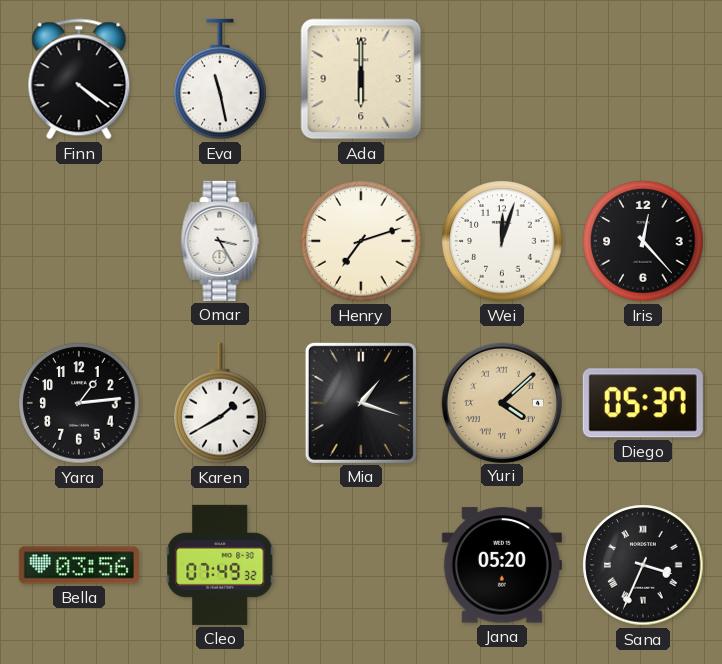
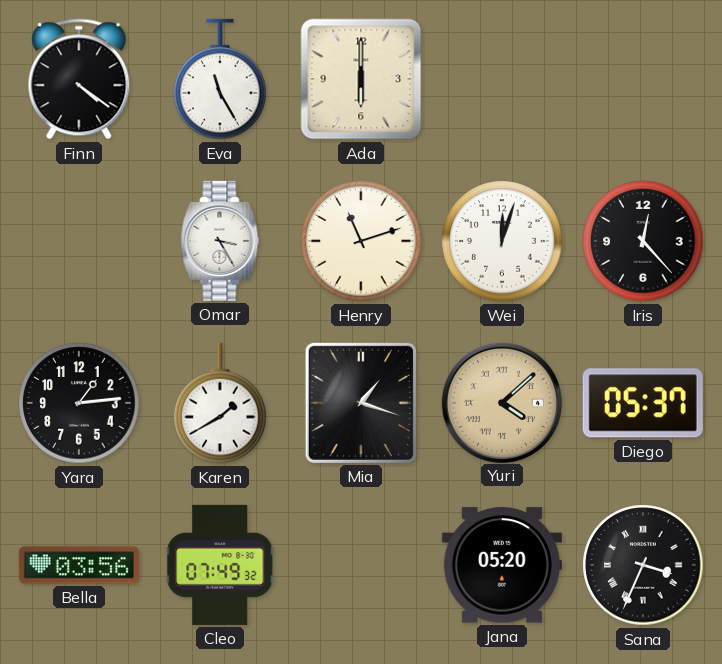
Eva: 11:28 -> 11:25
Henry: 7:12 -> 11:12
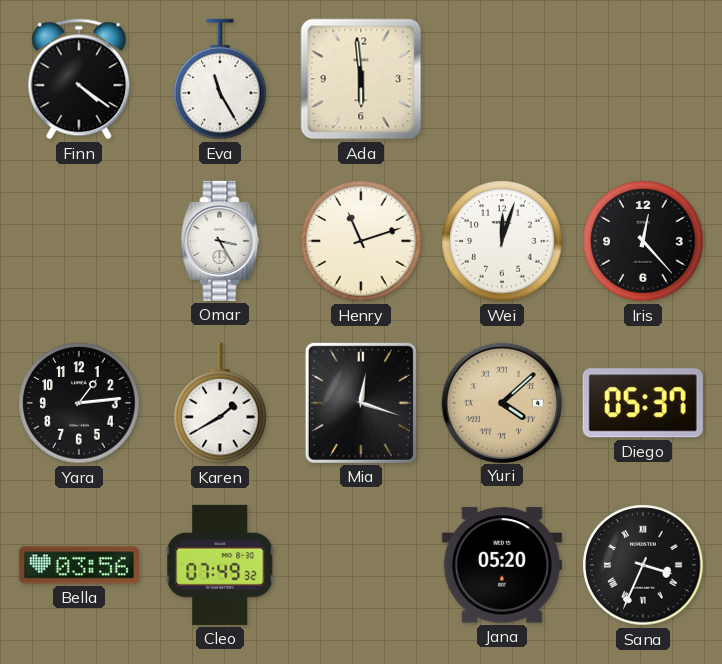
Ada: 6:00 -> 5:59
Mia: 1:18 -> 12:18
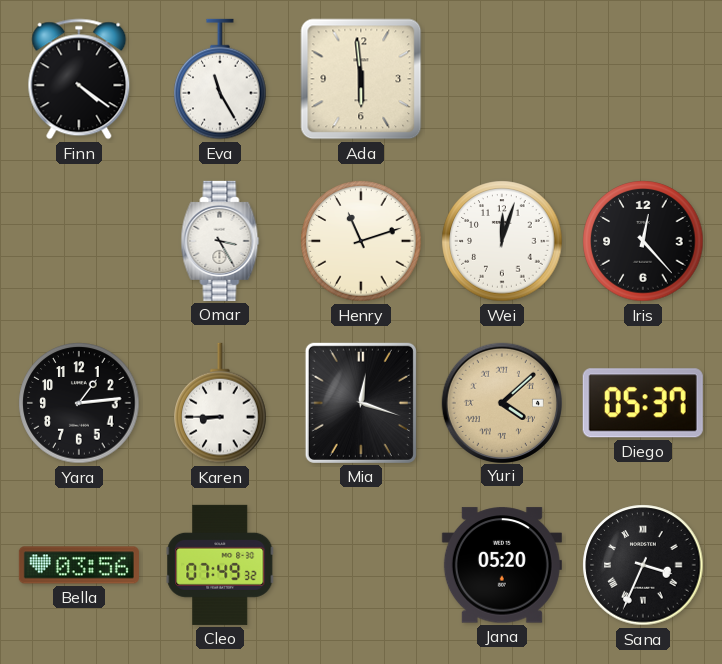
Karen: 1:40 -> 8:45
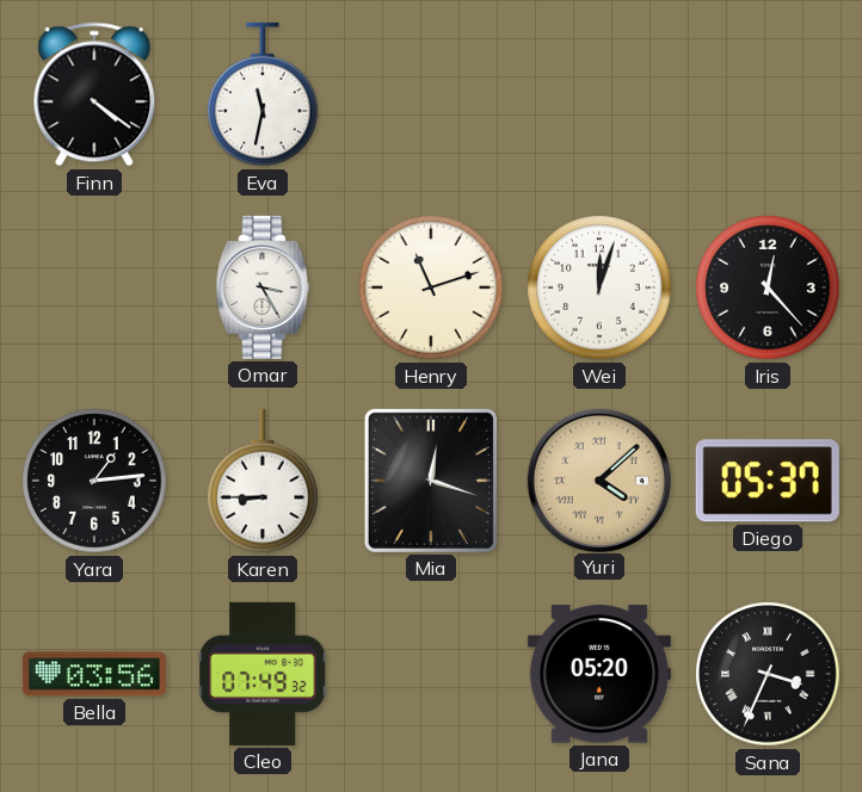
Eva: 11:25 -> 11:32
Ada: 5:59 -> none
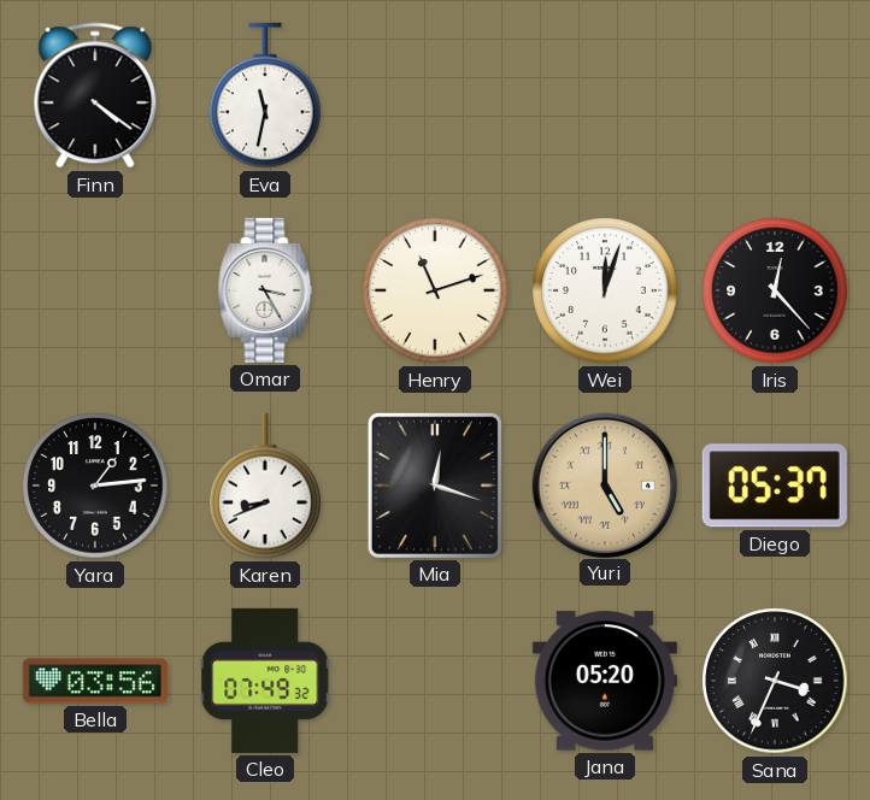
Karen: 8:45 -> 8:41
Yuri: 4:08 -> 5:00
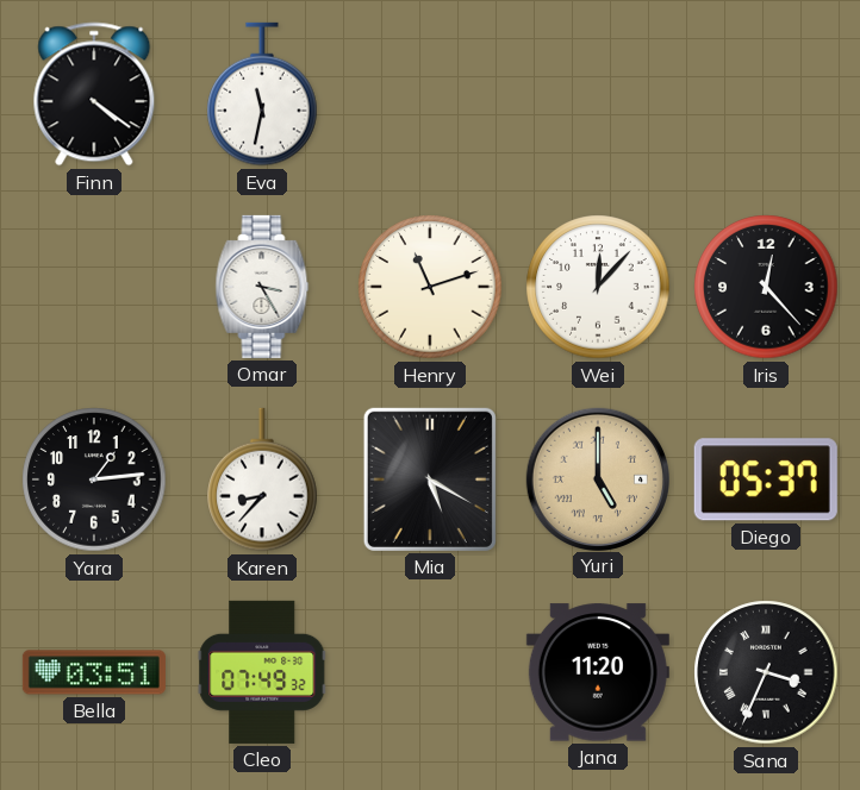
Wei: 12:03 -> 12:07
Karen: 8:41 -> 8:37
Mia: 12:18 -> 5:20
Bella: 03:56 -> 03:51
Jana: 05:20 -> 11:20
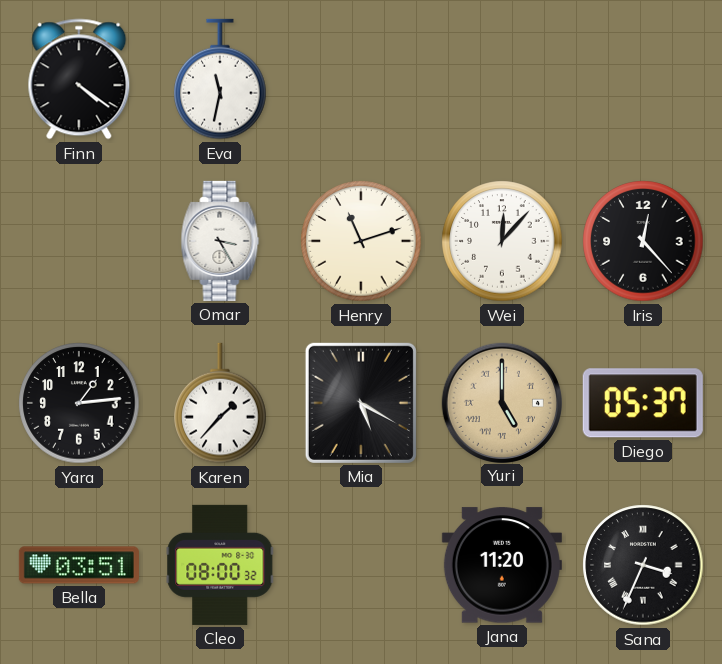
Karen: 8:37 -> 1:37
Cleo: 07:49 -> 08:00
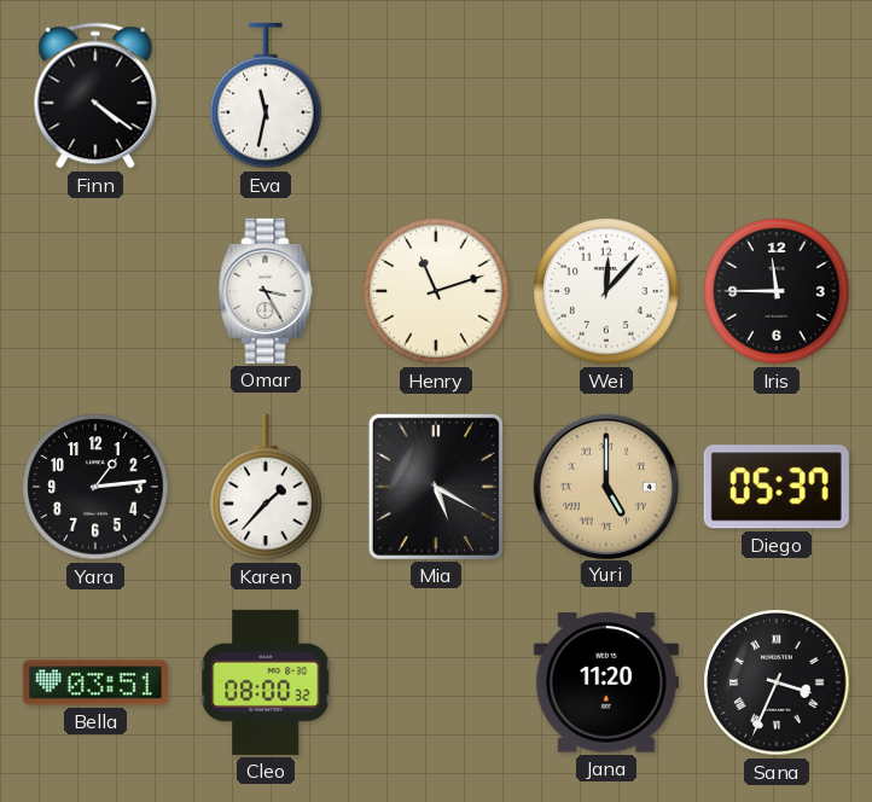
Iris: 12:23 -> 11:45
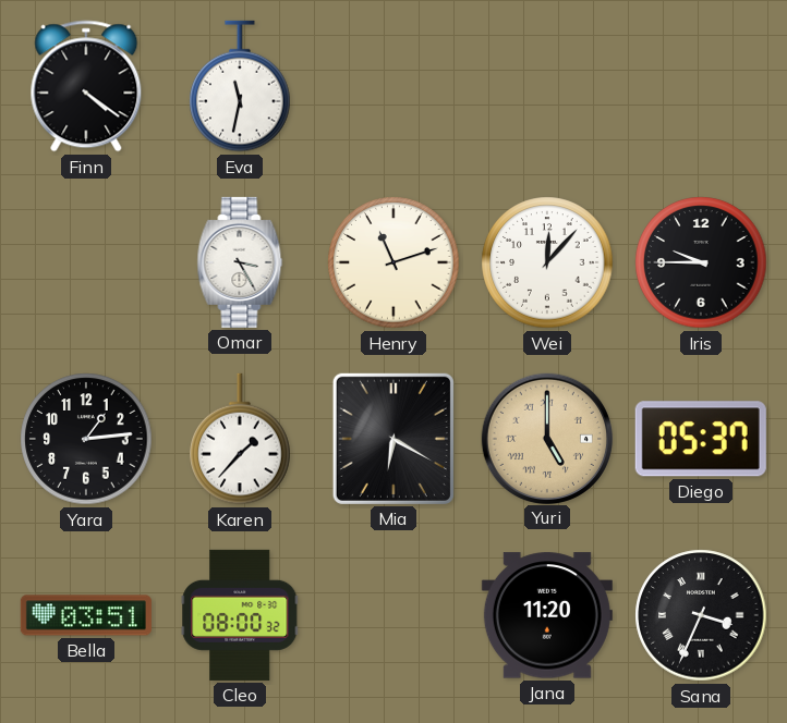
Iris: 11:45 -> 9:45
Mia: 5:20 -> 6:20
